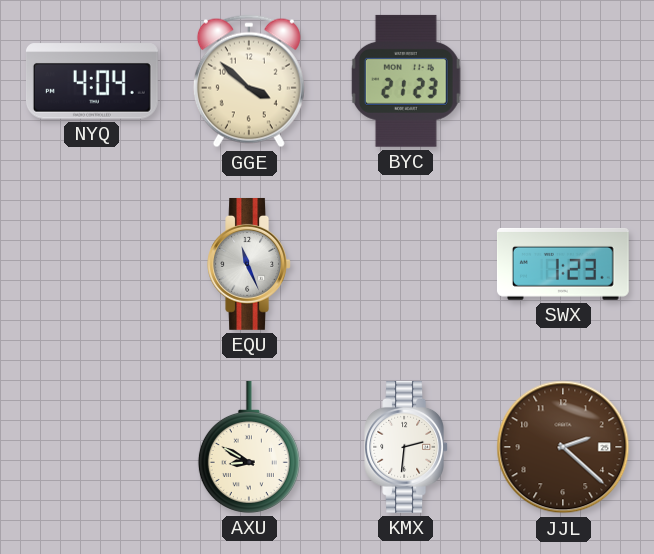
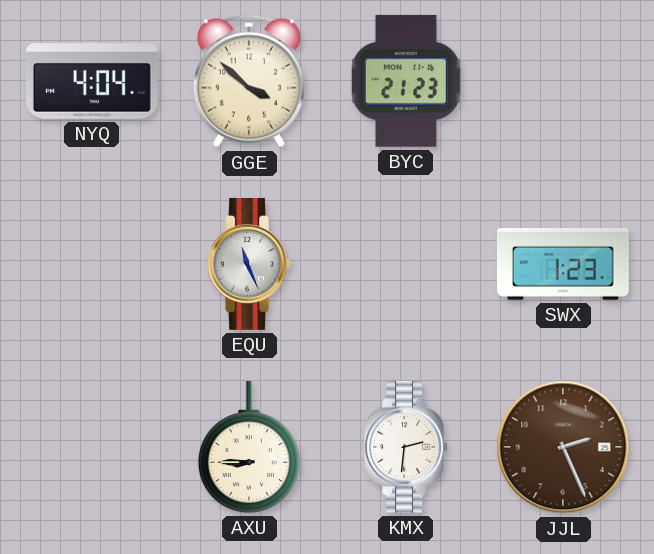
AXU: 8:50 -> 8:45
JJL: 2:22 -> 2:26
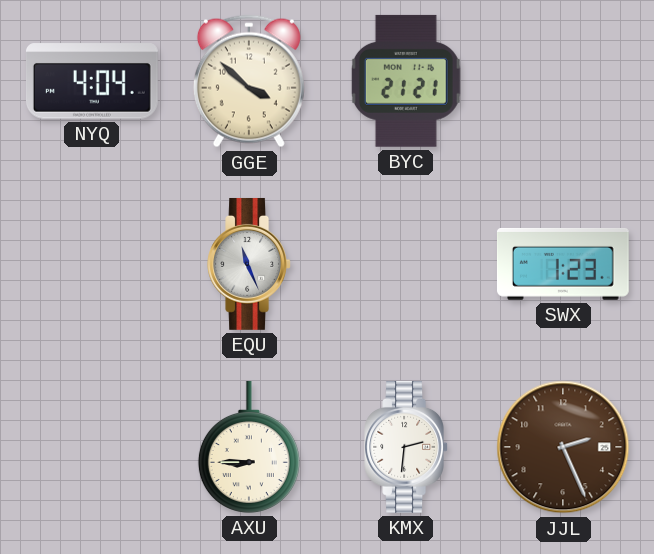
BYC: 21:23 -> 21:21
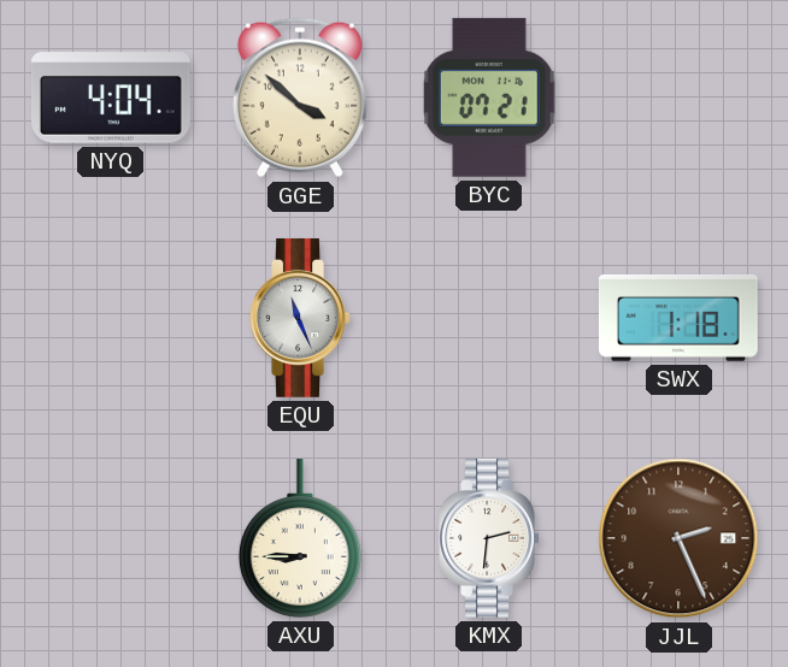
BYC: 21:21 -> 07:21
SWX: 1:23 -> 1:18
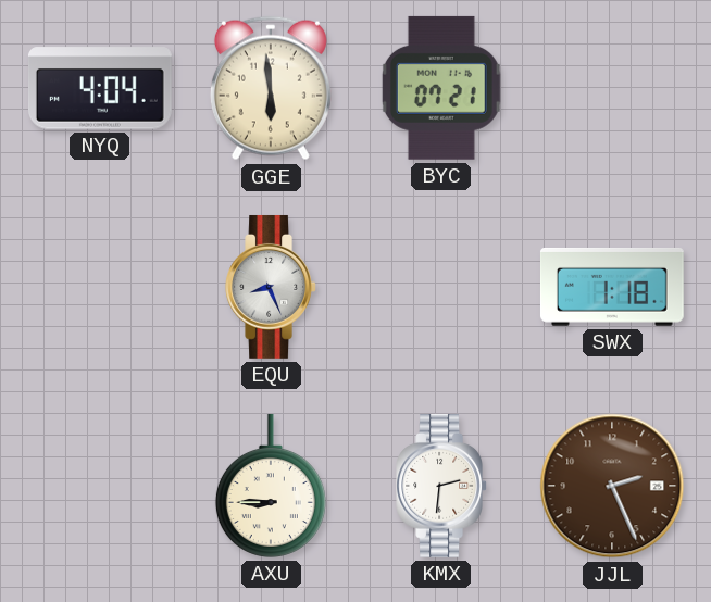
GGE: 3:52 -> 5:59
EQU: 11:26 -> 8:26
